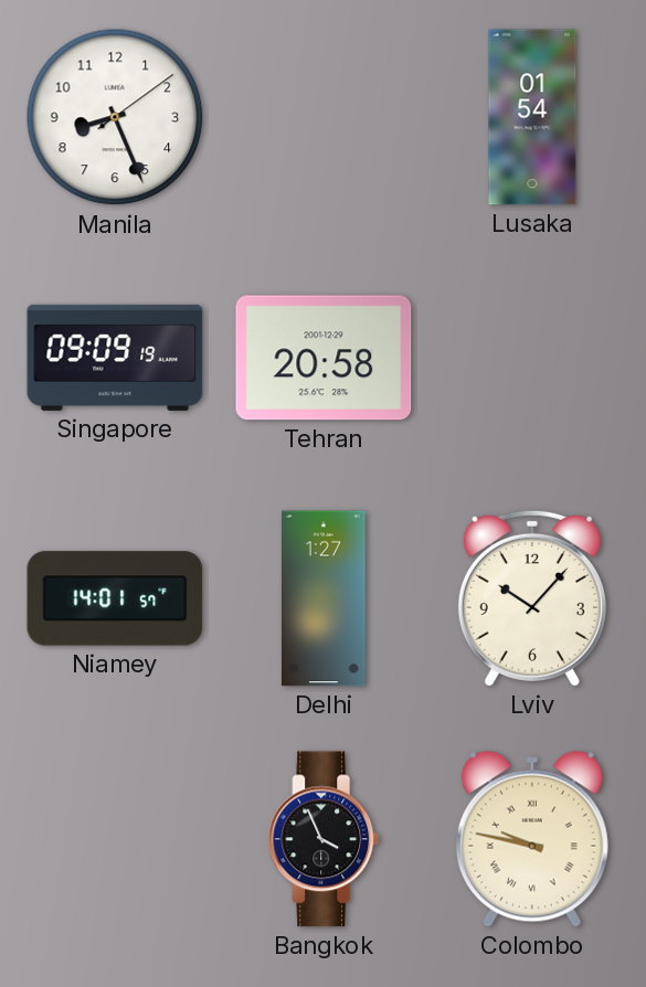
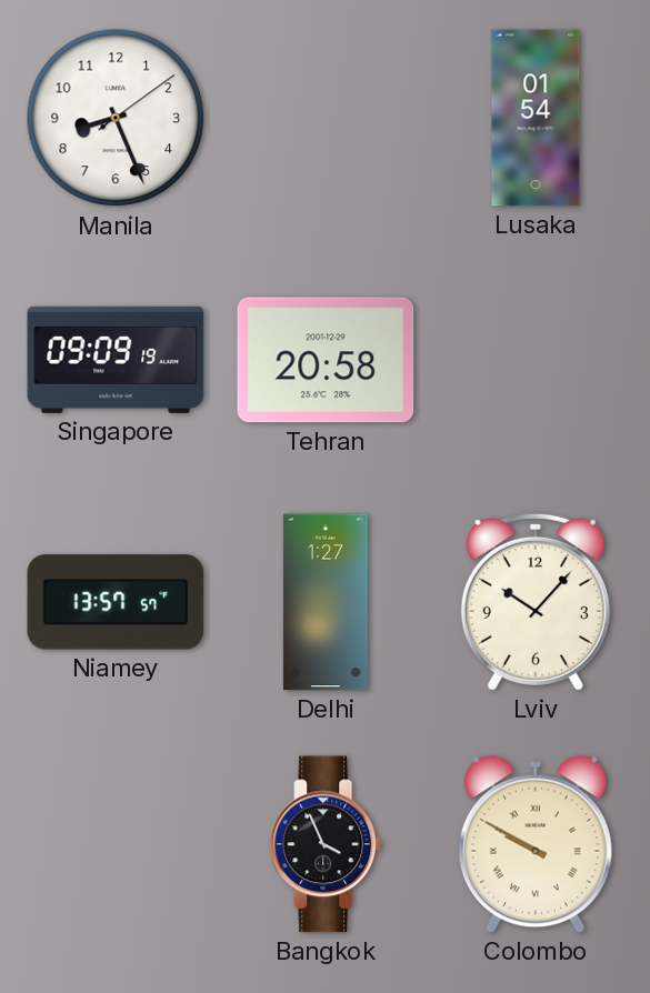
Niamey: 14:01 -> 13:57
Colombo: 9:47 -> 9:50
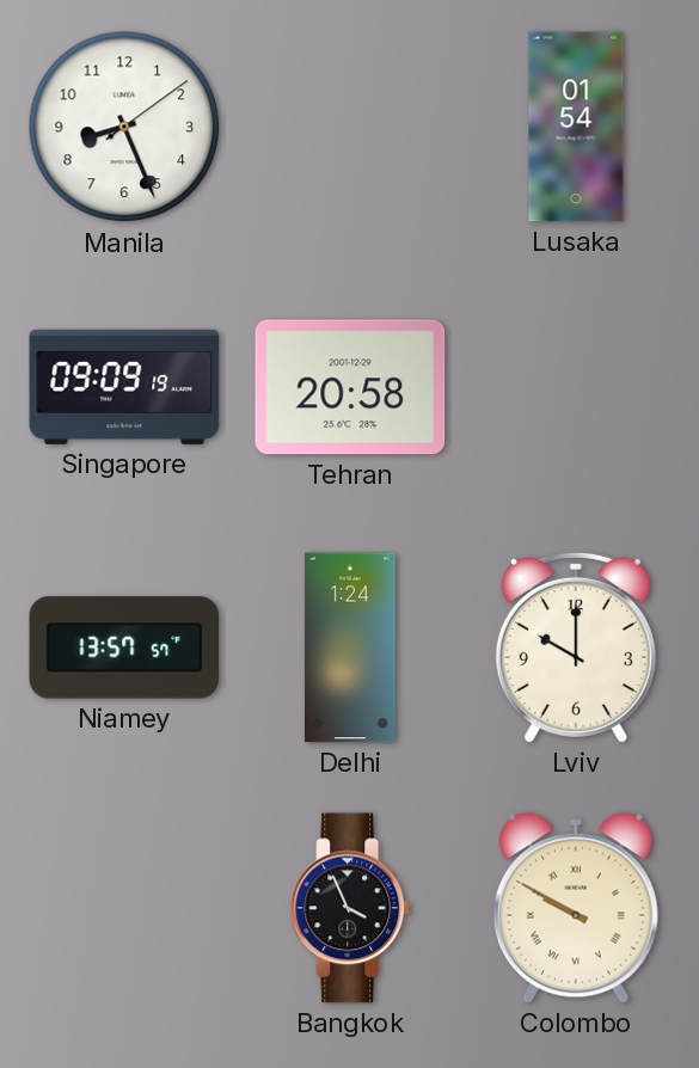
Delhi: 1:27 -> 1:24
Lviv: 10:07 -> 10:00
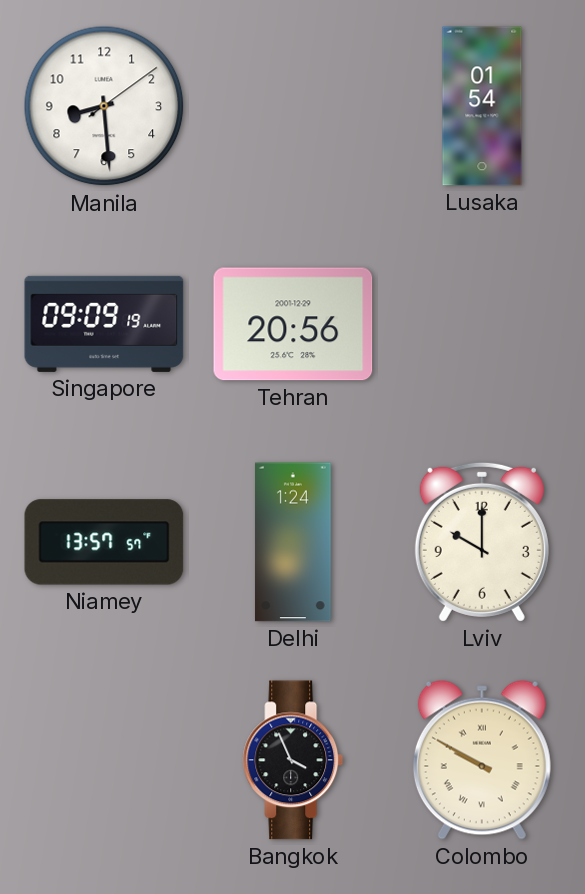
Manila: 8:26 -> 8:29
Tehran: 20:58 -> 20:56
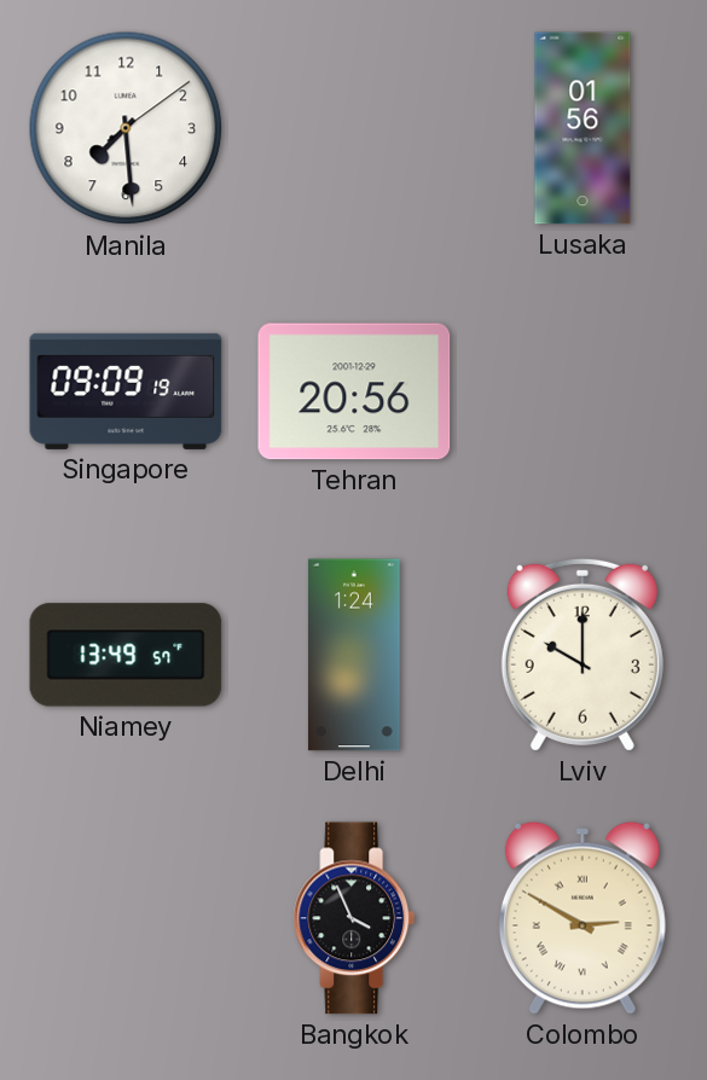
Manila: 8:29 -> 7:29
Lusaka: 01:54 -> 01:56
Niamey: 13:57 -> 13:49
Colombo: 9:50 -> 2:50
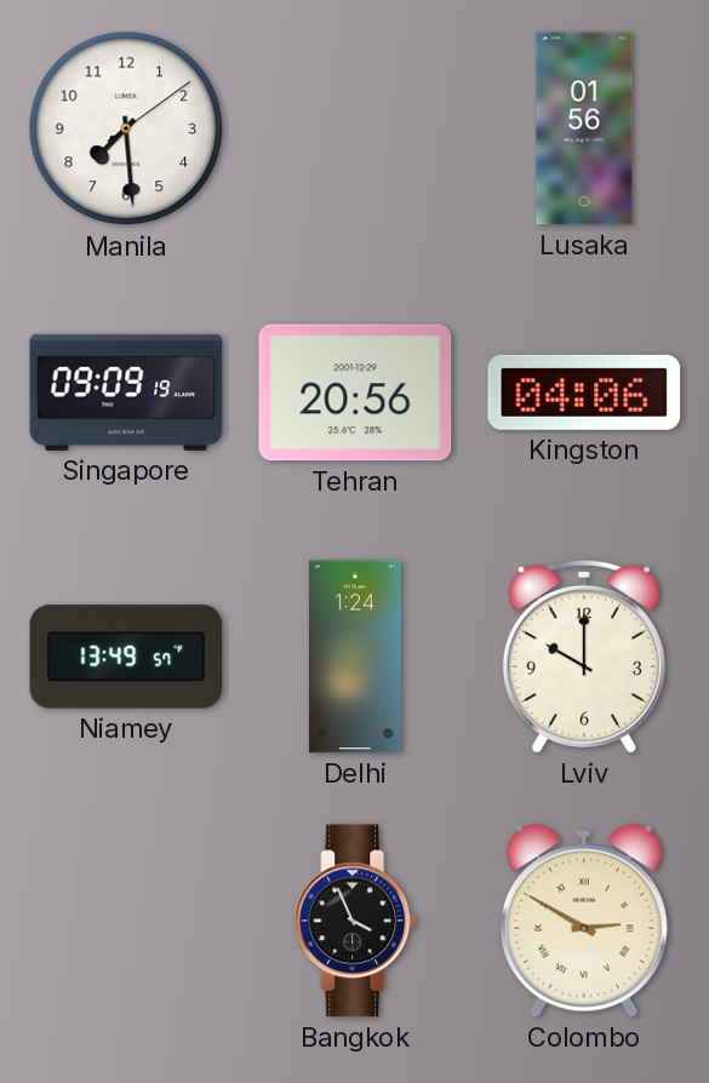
Kingston: none -> 04:06
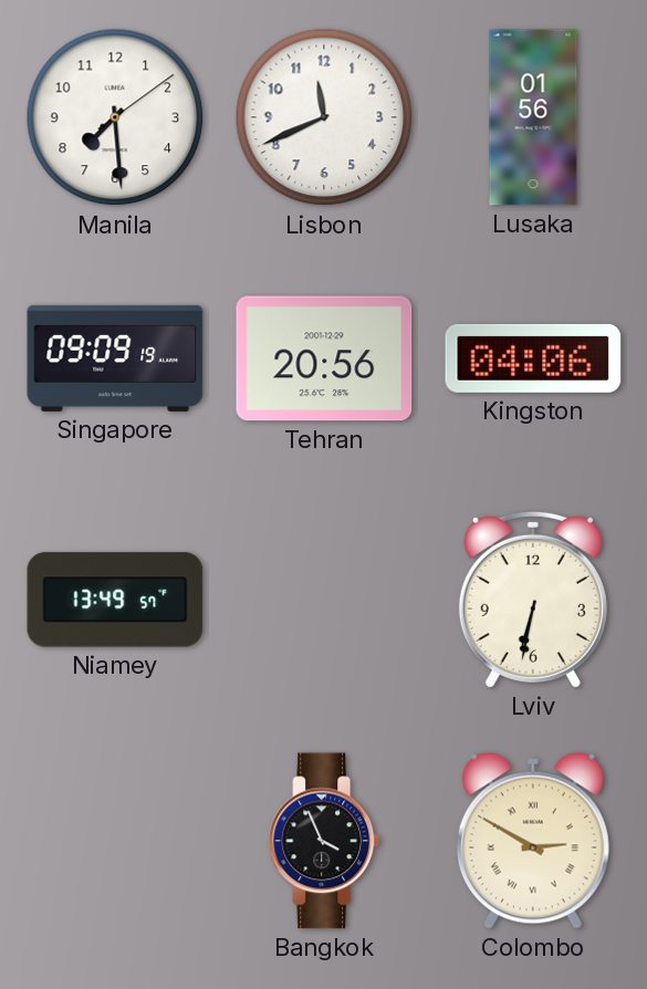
Lisbon: none -> 11:41
Delhi: 1:24 -> none
Lviv: 10:00 -> 6:32
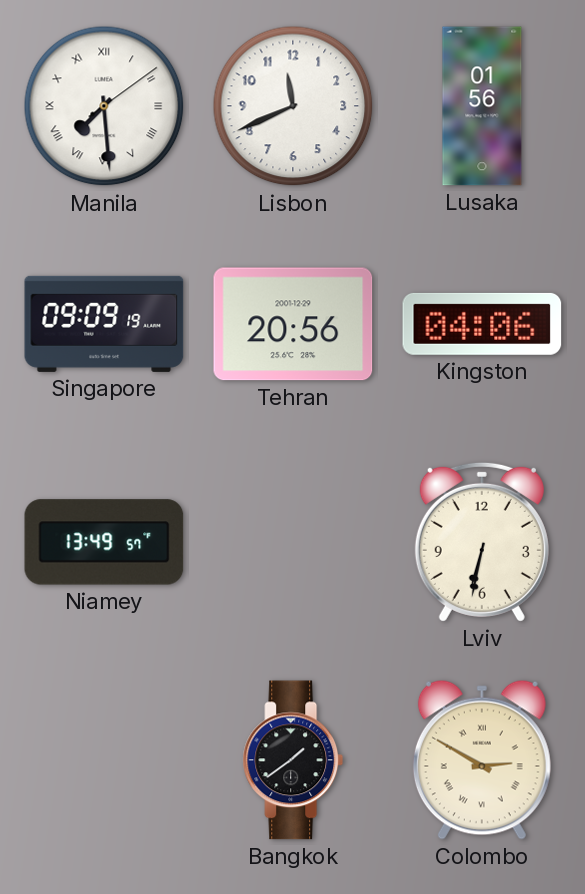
Manila numerals: Arabic -> Roman
Bangkok: 3:56 -> 1:39
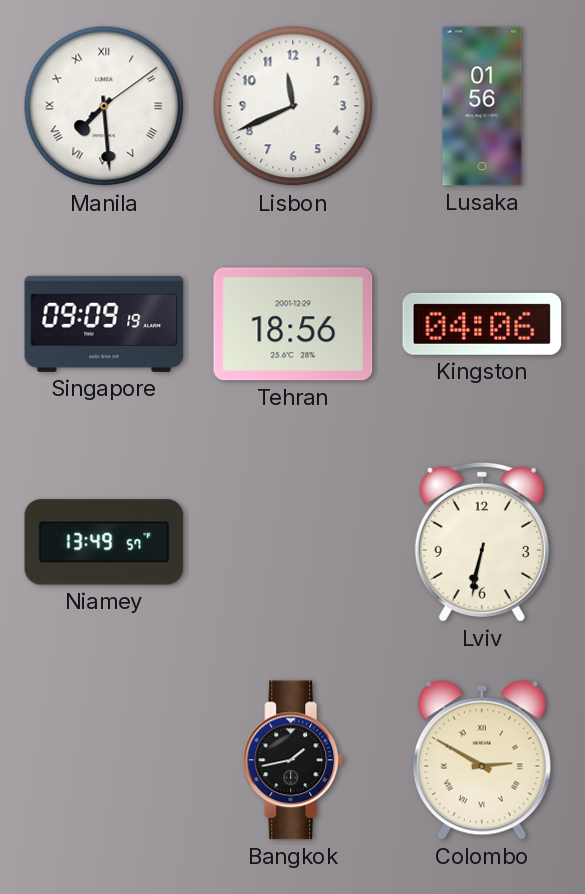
Tehran: 20:56 -> 18:56
Bangkok: 1:39 -> 1:43
